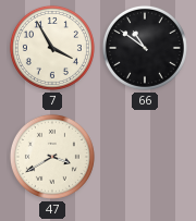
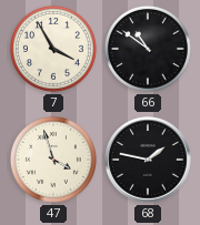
47: 3:40 -> 3:57
68: none -> 1:47
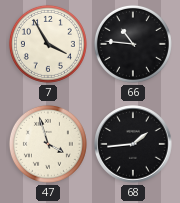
66: 10:51 -> 10:46
68: 1:47 -> 1:44
